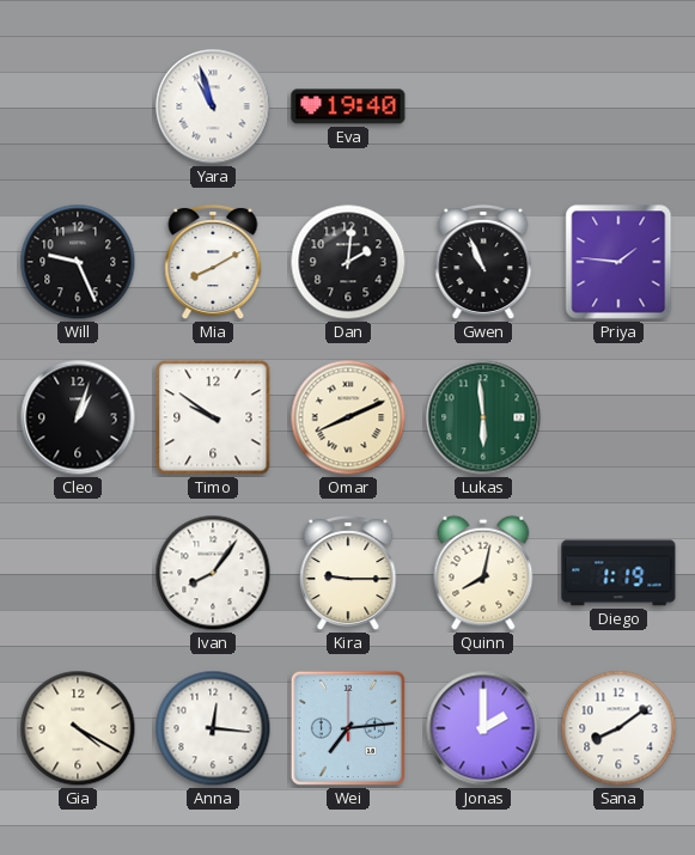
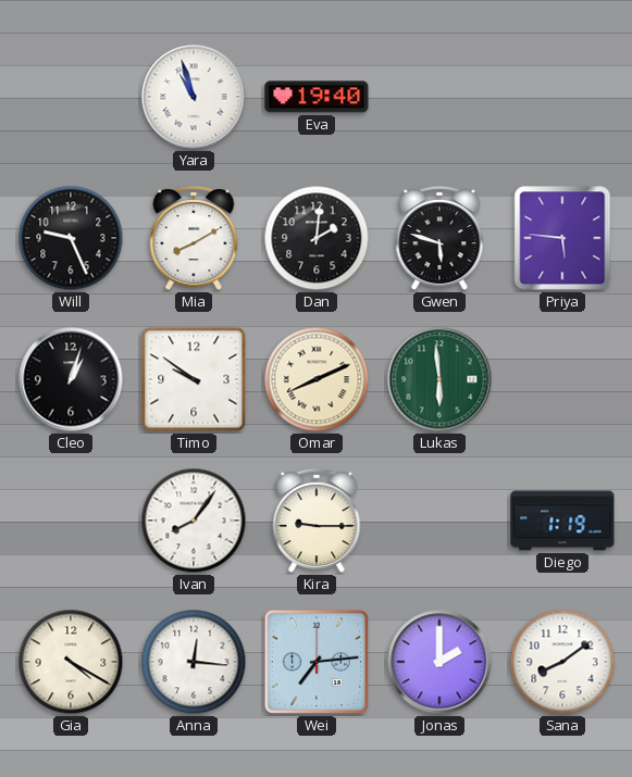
Gwen: 10:56 -> 5:48
Priya: 1:46 -> 5:46
Quinn: 8:02 -> none
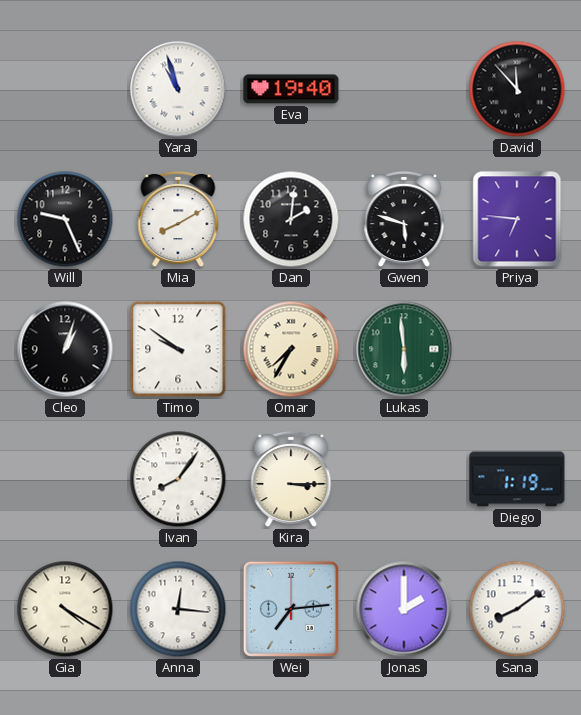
David: none -> 11:53
Priya: 5:46 -> 6:46
Omar: 8:11 -> 7:35
Kira: 9:15 -> 3:15
